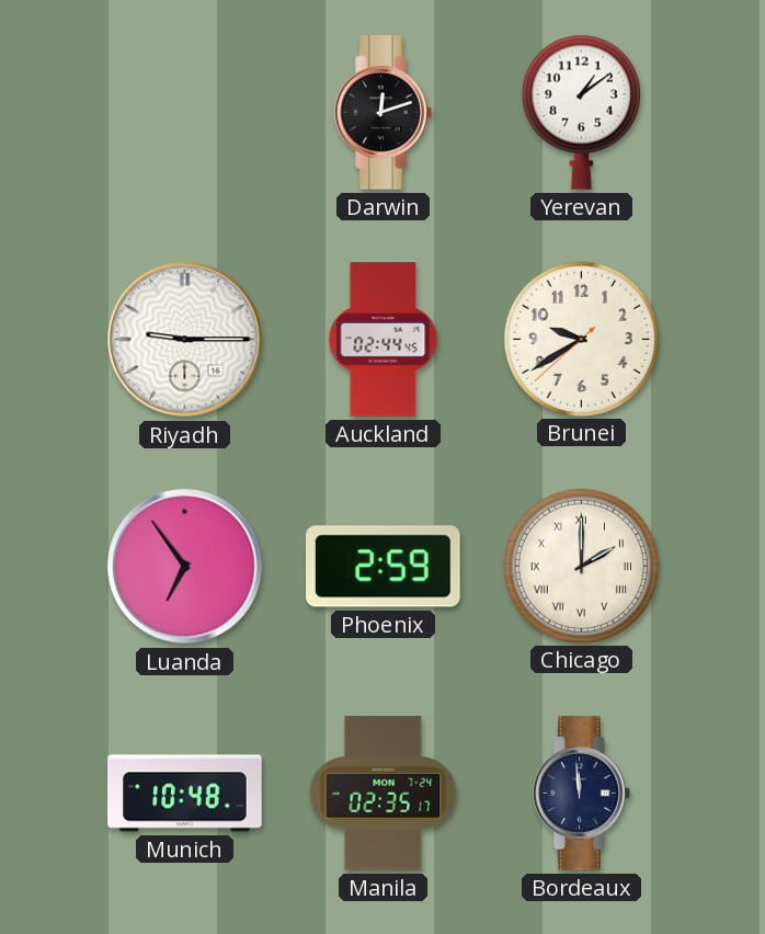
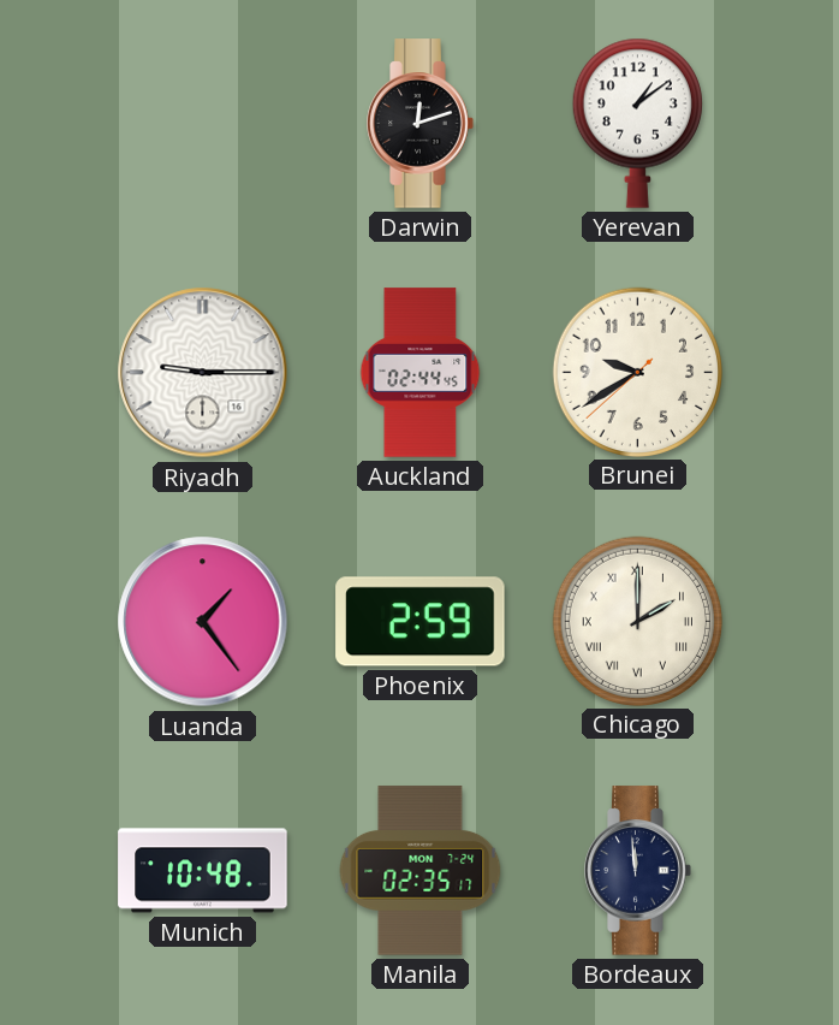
Luanda: 6:54 -> 1:24
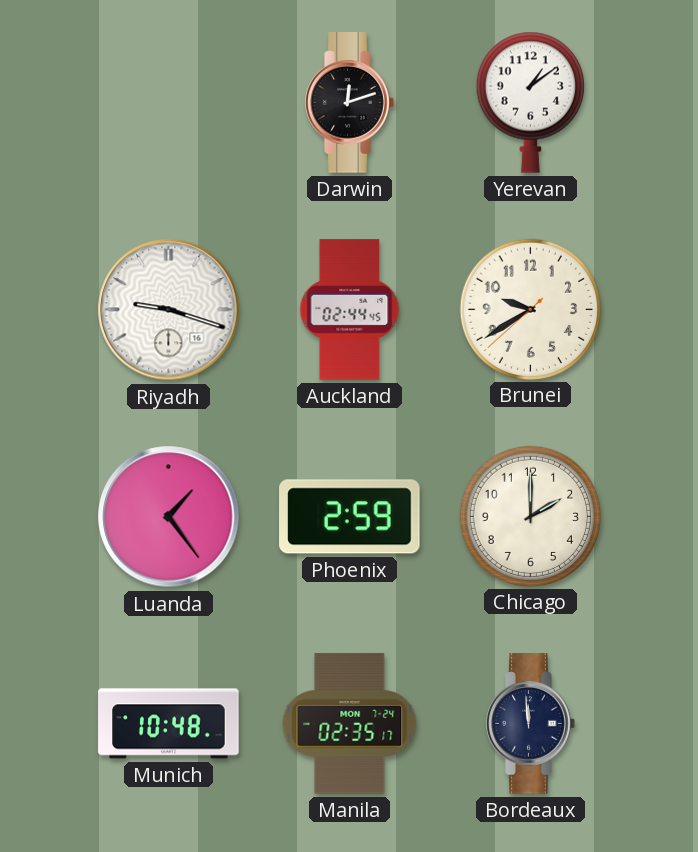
Riyadh: 9:15 -> 9:18
Chicago numerals: Roman -> Arabic
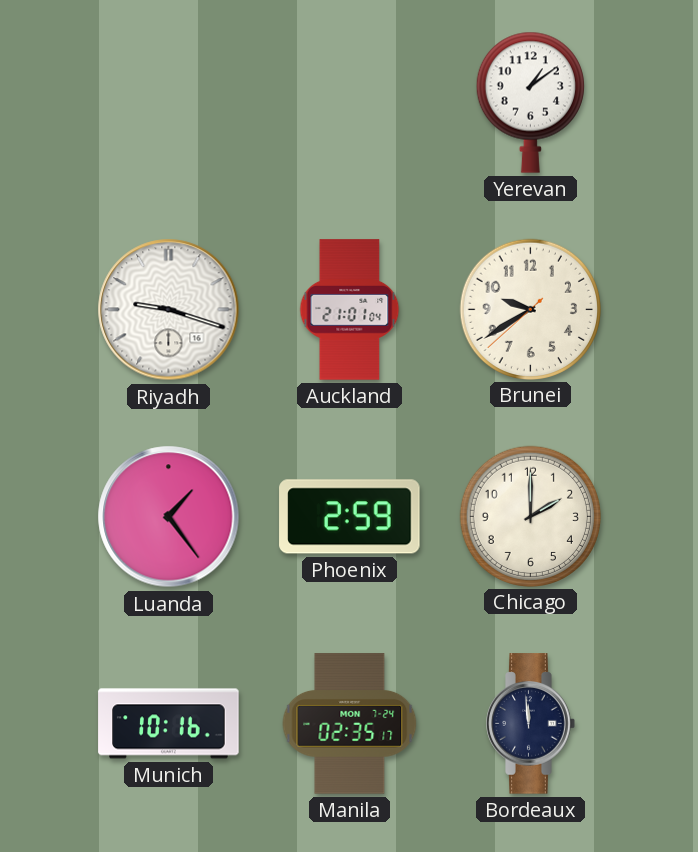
Darwin: 12:12 -> none
Auckland: 02:44 -> 21:01
Munich: 10:48 -> 10:16
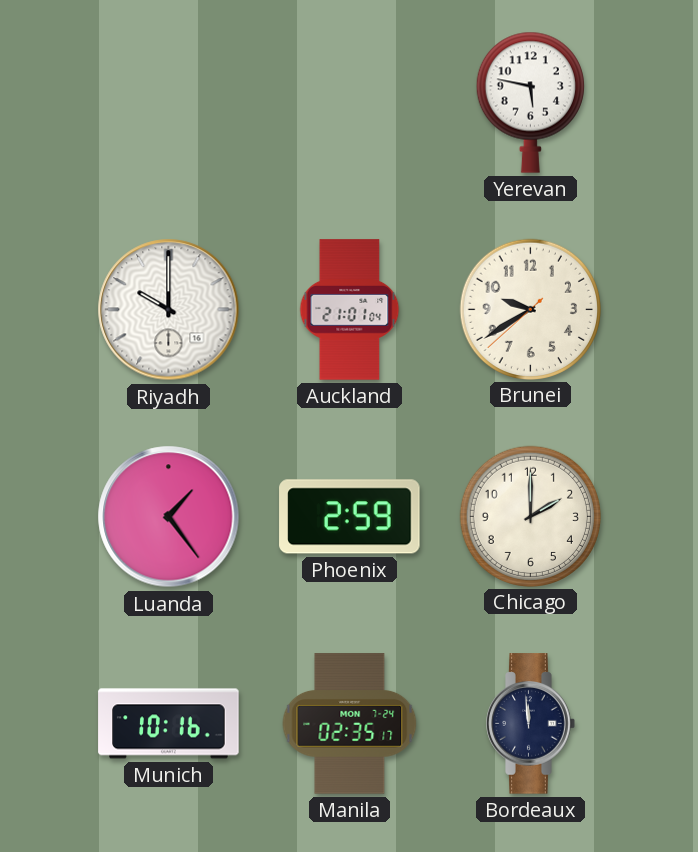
Yerevan: 1:09 -> 5:47
Riyadh: 9:18 -> 10:00
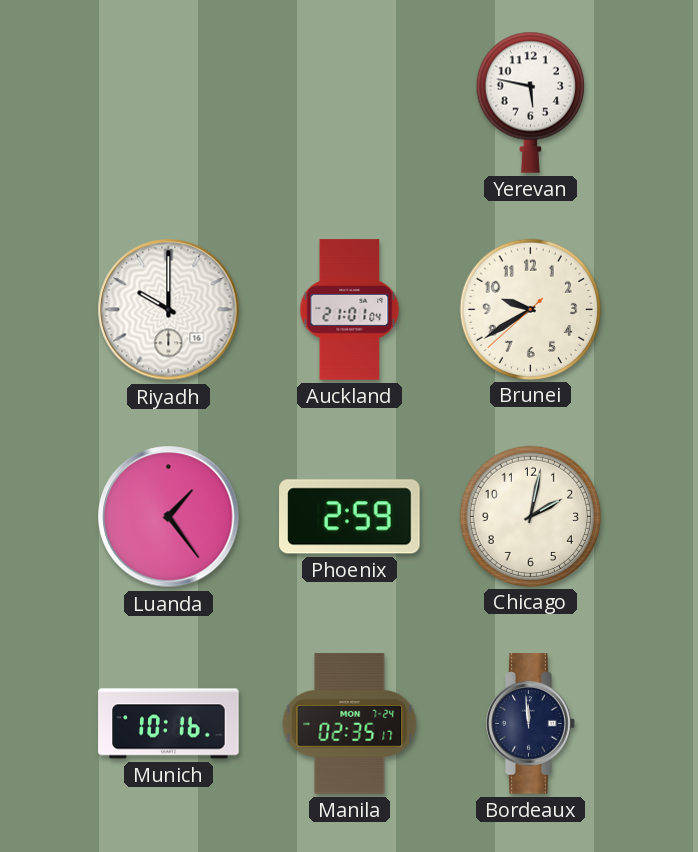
Chicago: 2:00 -> 2:02
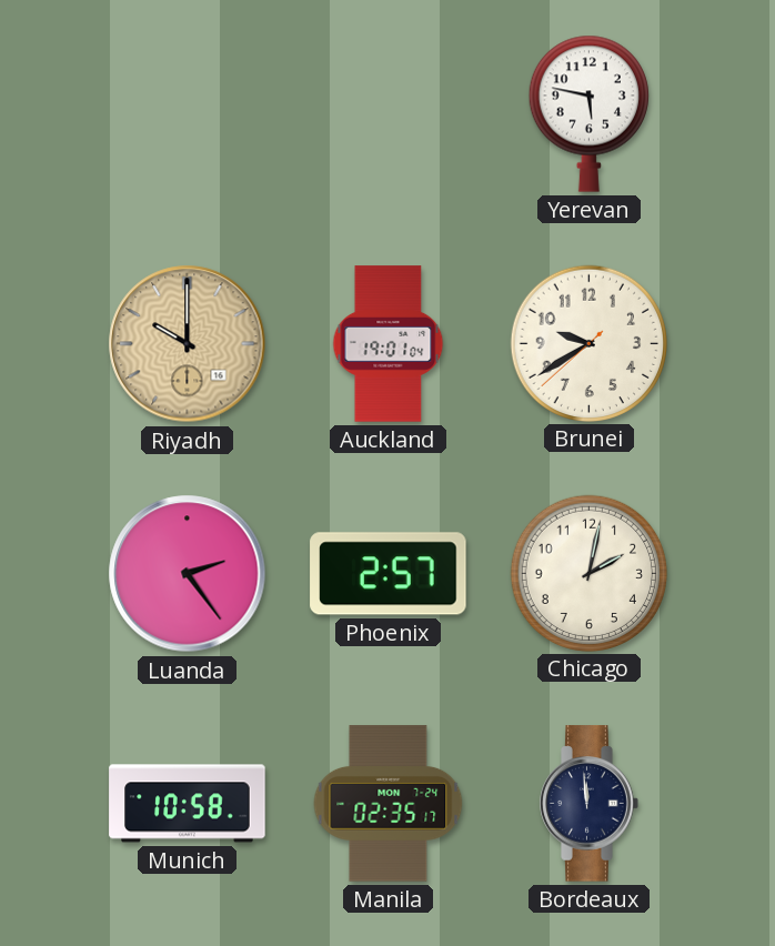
Riyadh dial: white -> champagne
Auckland: 21:01 -> 19:01
Luanda: 1:24 -> 2:24
Phoenix: 2:59 -> 2:57
Munich: 10:16 -> 10:58
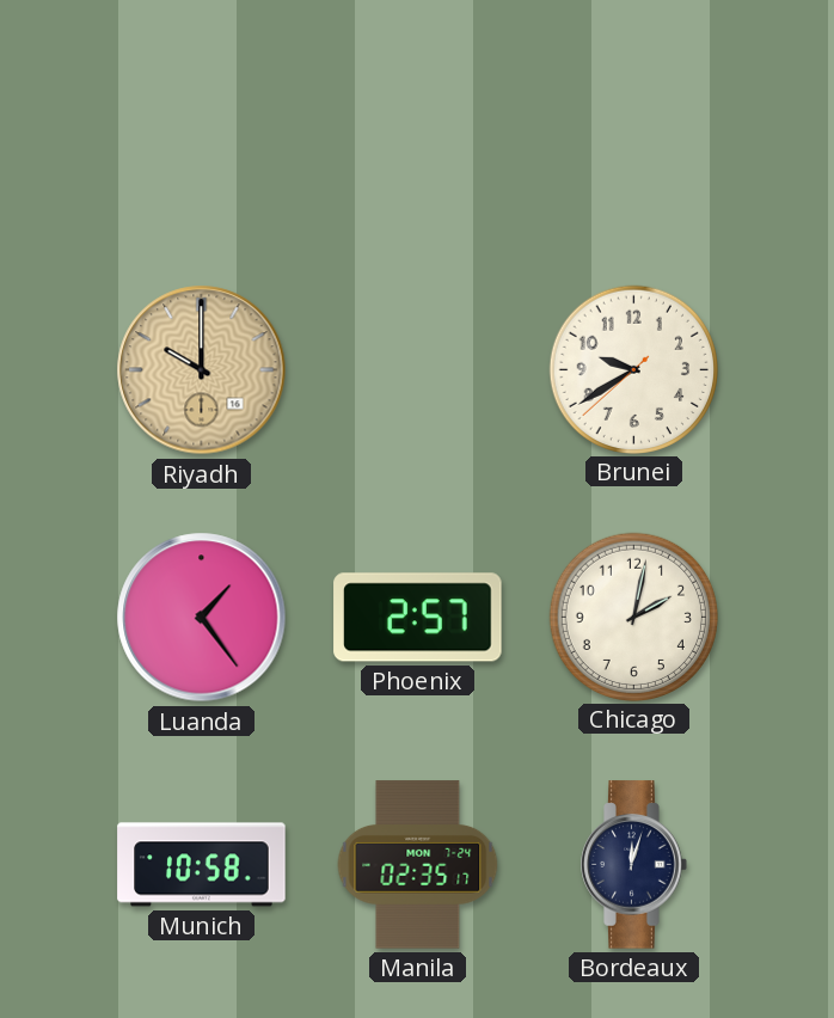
Yerevan: 5:47 -> none
Auckland: 19:01 -> none
Luanda: 2:24 -> 1:24
Bordeaux: 11:59 -> 12:03
